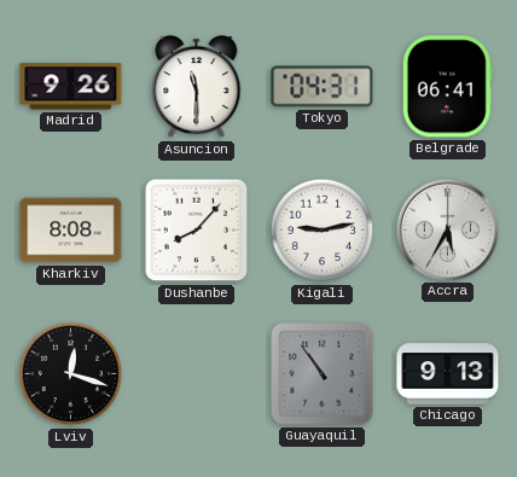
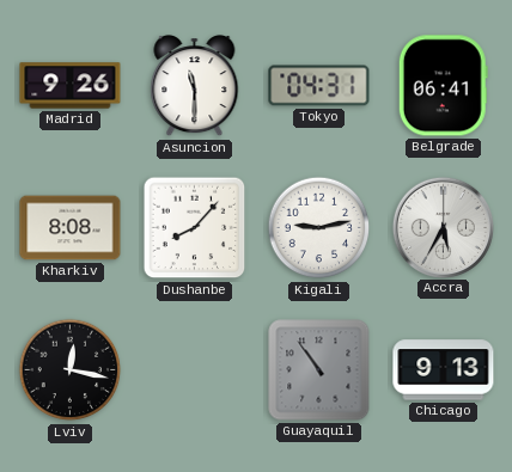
Lviv: 12:18 -> 12:17
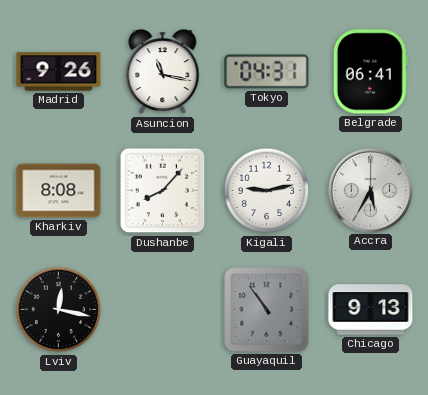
Asuncion: 11:30 -> 11:17
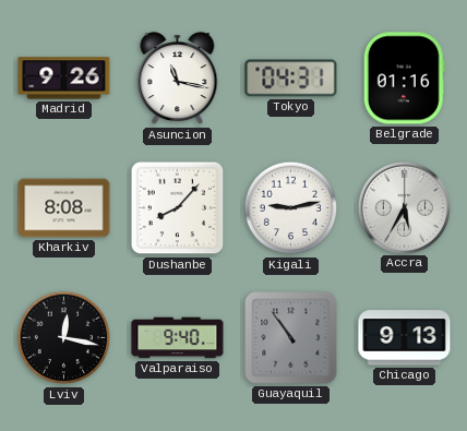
Belgrade: 06:41 -> 01:16
Valparaiso: none -> 9:40
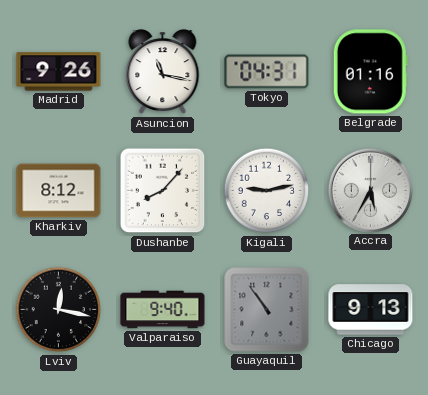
Kharkiv: 8:08 -> 8:12
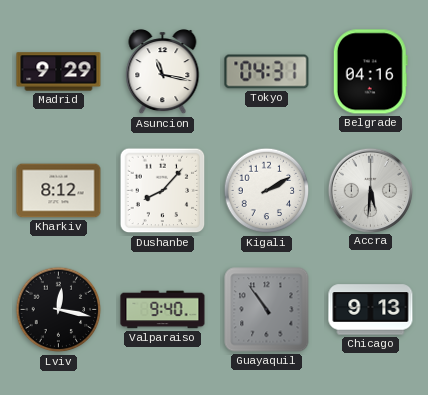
Madrid: 9:26 -> 9:29
Belgrade: 01:16 -> 04:16
Kigali: 9:13 -> 2:10
Accra: 5:35 -> 5:31
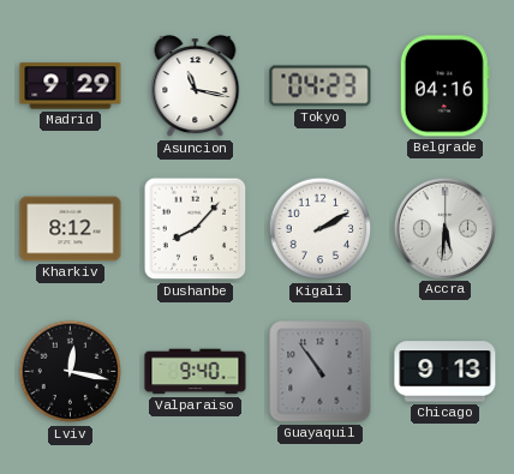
Tokyo: 04:31 -> 04:23
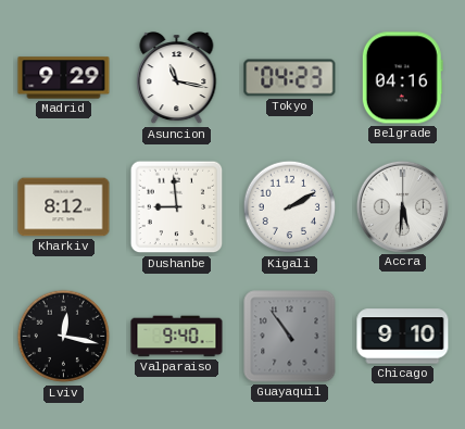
Dushanbe: 8:07 -> 8:59
Chicago: 9:13 -> 9:10
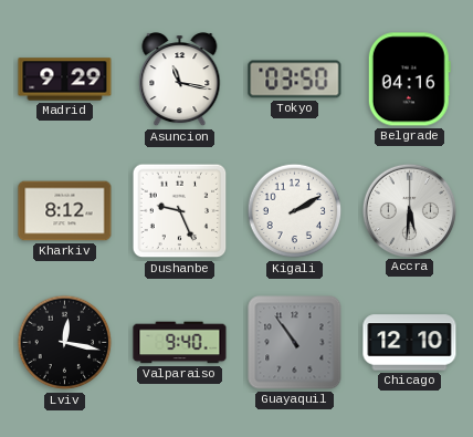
Tokyo: 04:23 -> 03:50
Dushanbe: 8:59 -> 9:26
Chicago: 9:10 -> 12:10
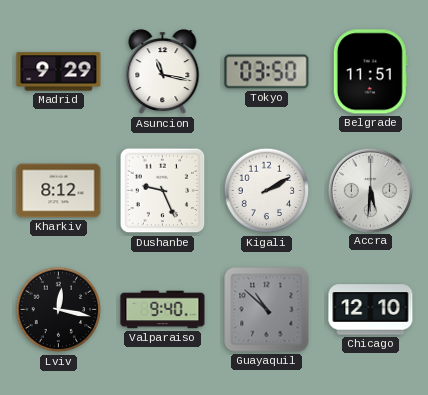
Belgrade: 04:16 -> 11:51
Guayaquil: 10:54 -> 10:52
